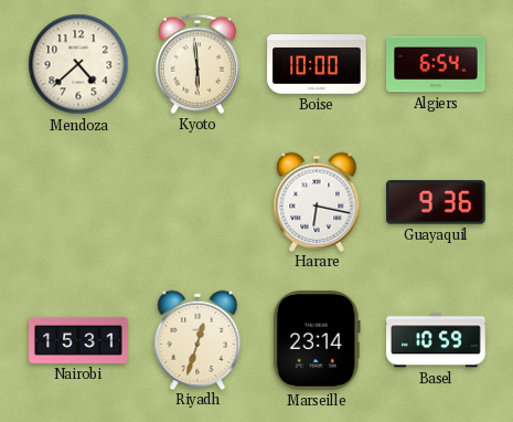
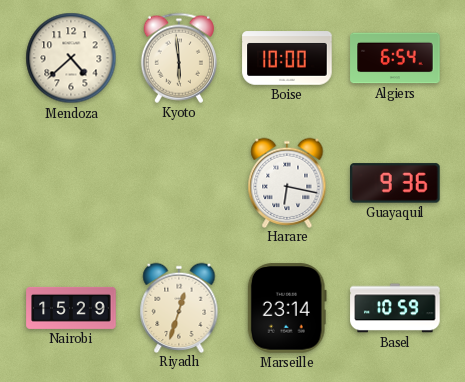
Nairobi: 15:31 -> 15:29
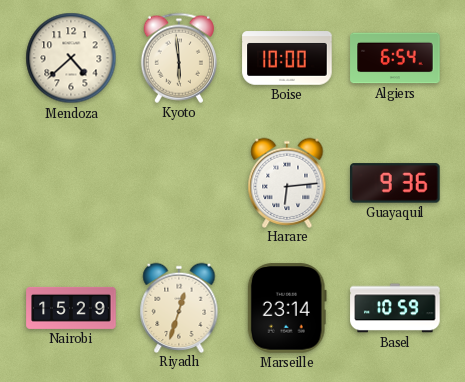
Harare: 6:17 -> 6:14
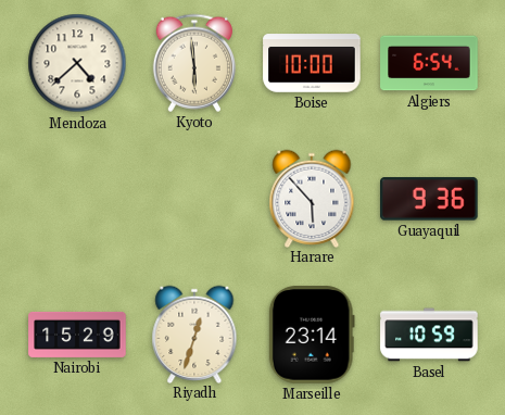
Harare: 6:14 -> 5:53
